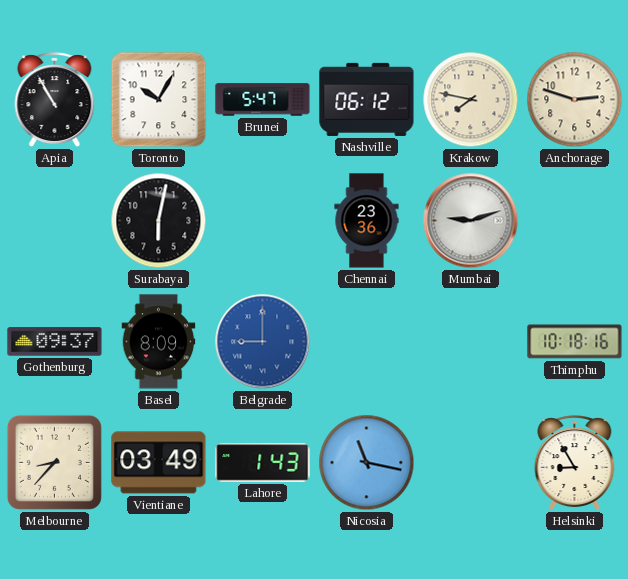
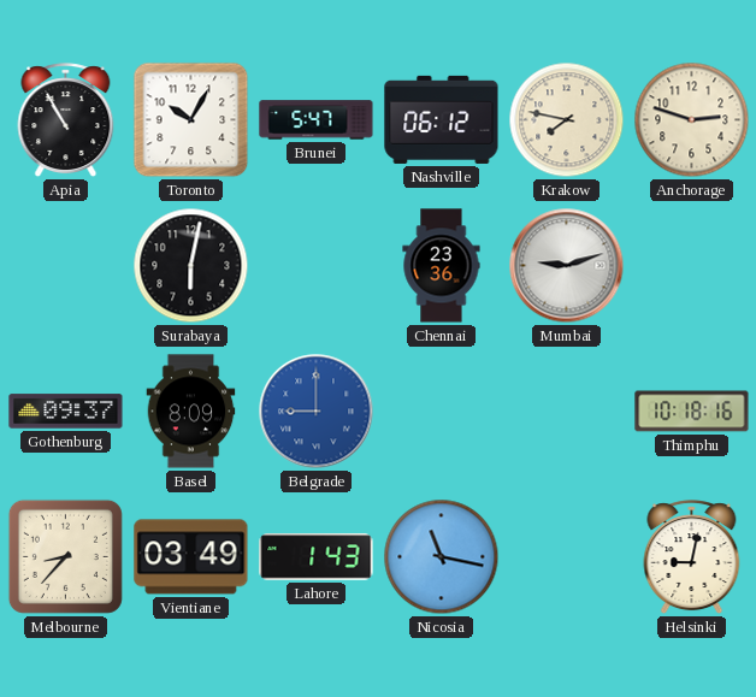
Helsinki: 8:55 -> 9:02
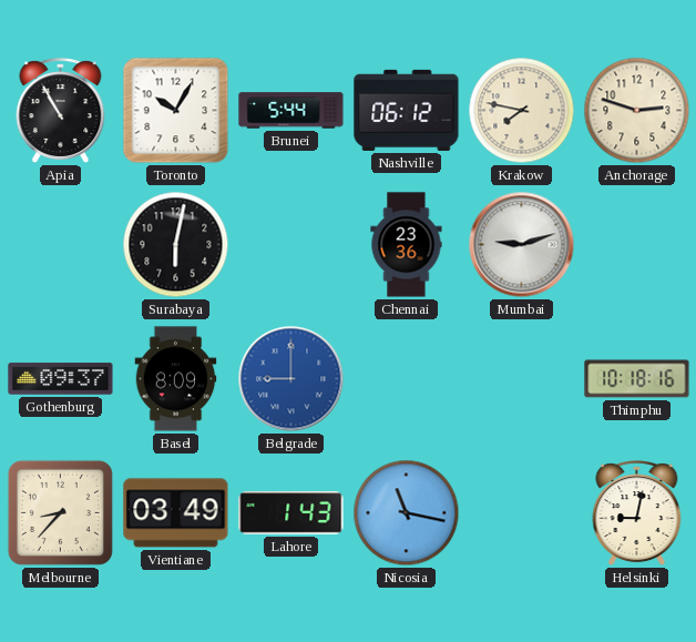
Brunei: 5:47 -> 5:44
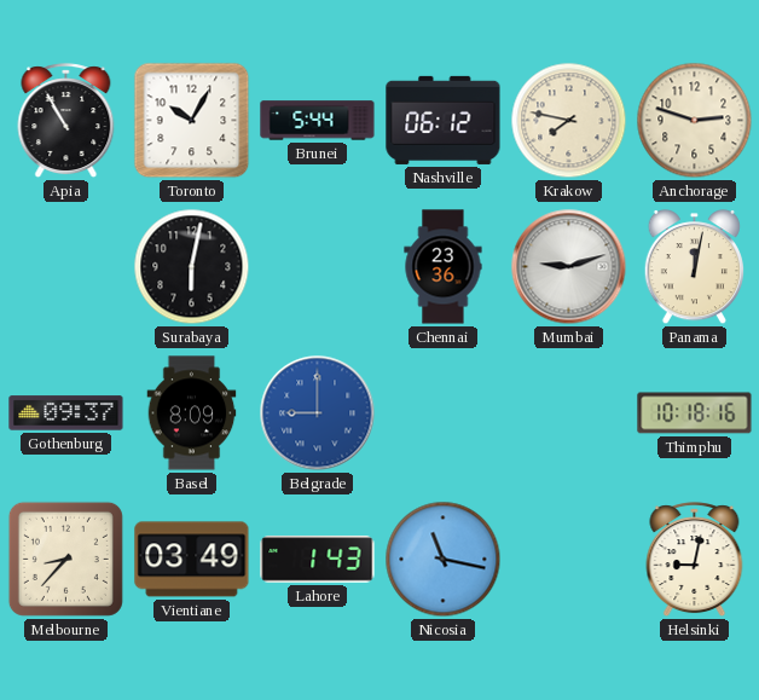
Panama: none -> 12:02
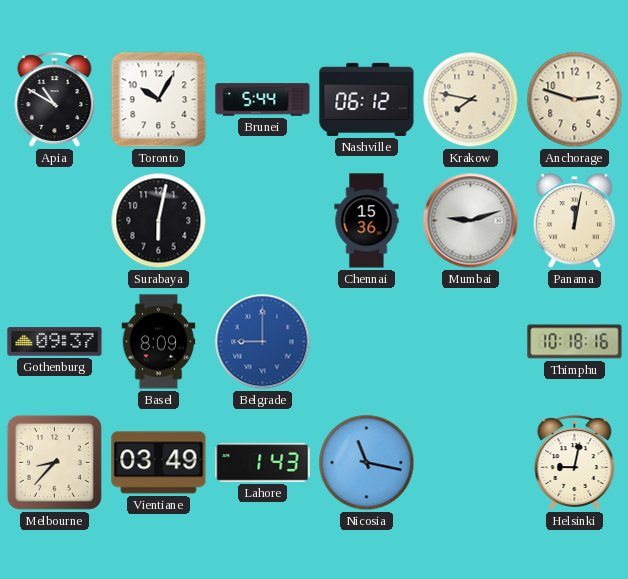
Apia: 10:55 -> 10:50
Chennai: 23:36 -> 15:36
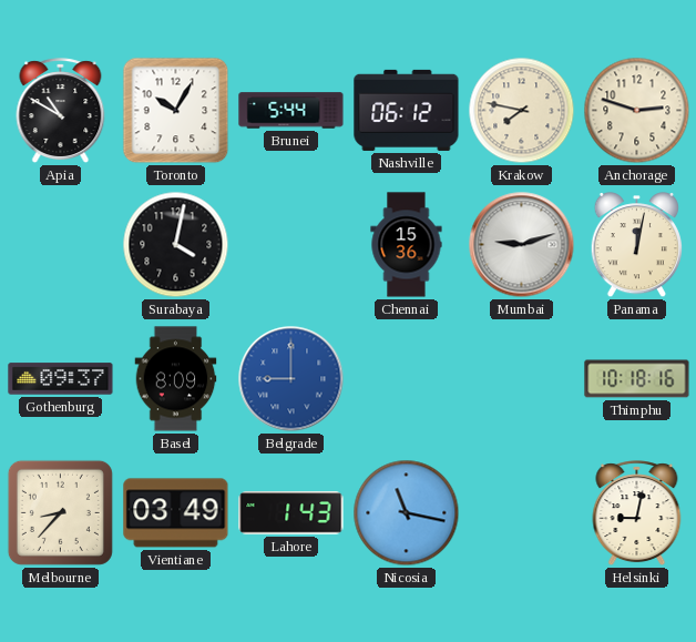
Surabaya: 6:02 -> 4:02
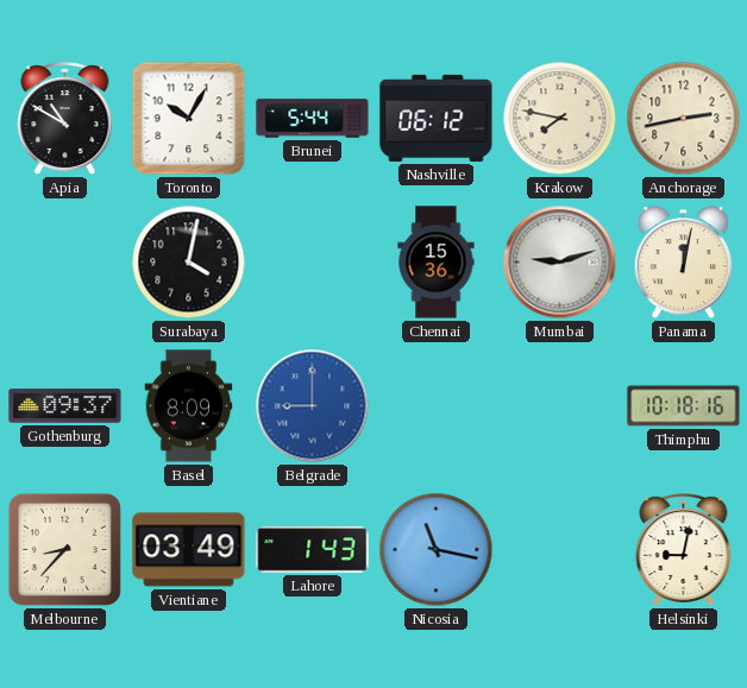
Anchorage: 2:48 -> 2:43
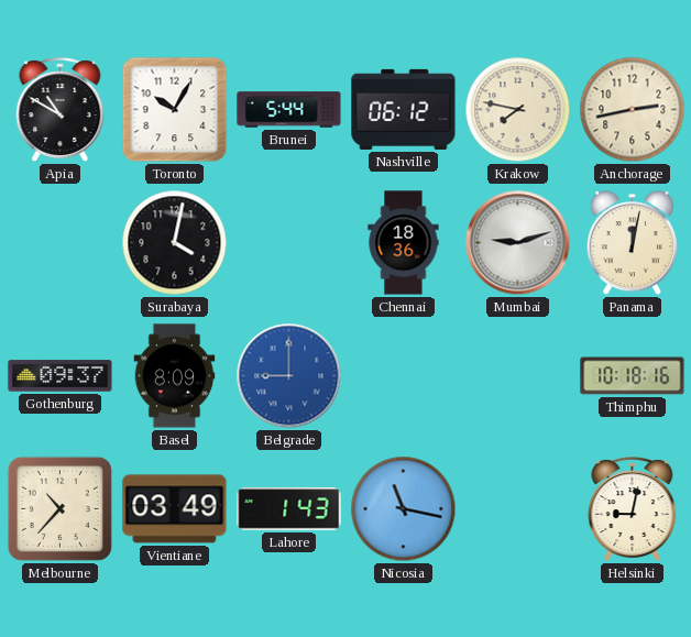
Chennai: 15:36 -> 18:36
Melbourne: 8:37 -> 10:37
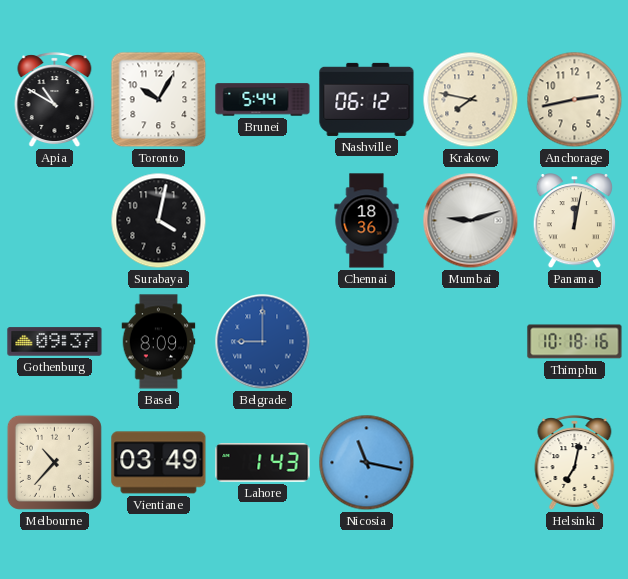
Helsinki: 9:02 -> 7:02
